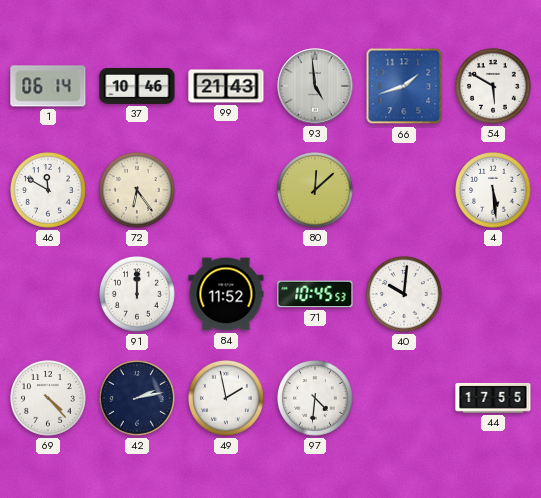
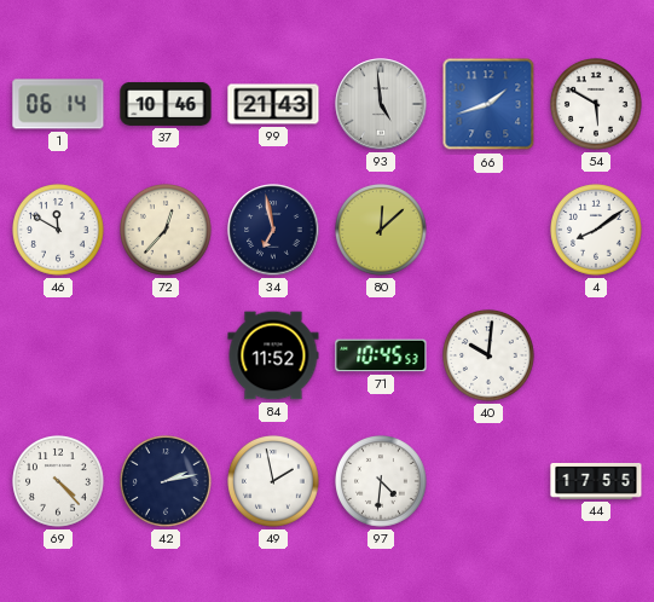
72: 6:24 -> 12:37
34: none -> 6:58
4: 5:29 -> 8:09
91: 12:00 -> none
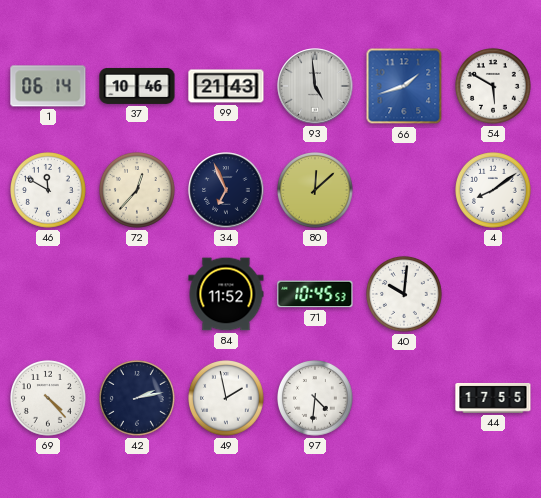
34: 6:58 -> 6:56
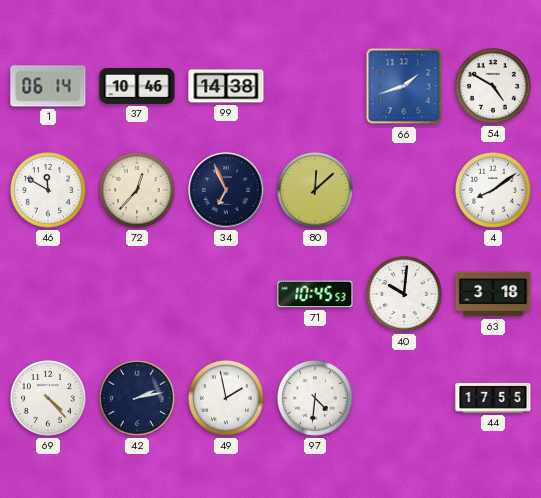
99: 21:43 -> 14:38
93: 4:59 -> none
54: 5:50 -> 4:50
84: 11:52 -> none
63: none -> 3:18
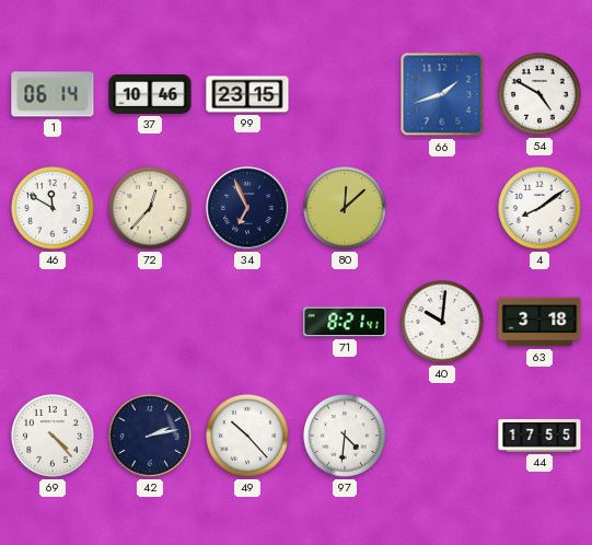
99: 14:38 -> 23:15
71: 10:45 -> 8:21
49: 1:58 -> 10:23
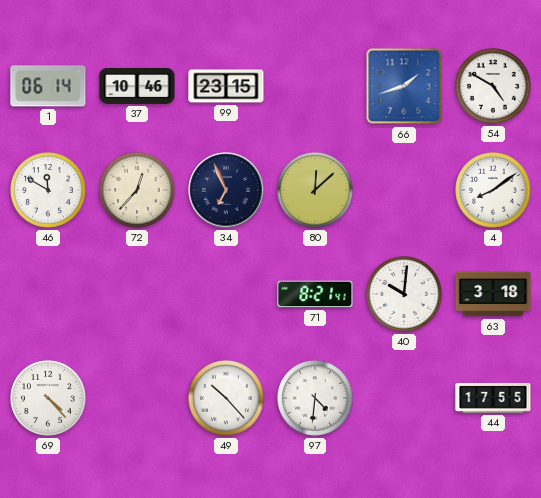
42: 2:13 -> none
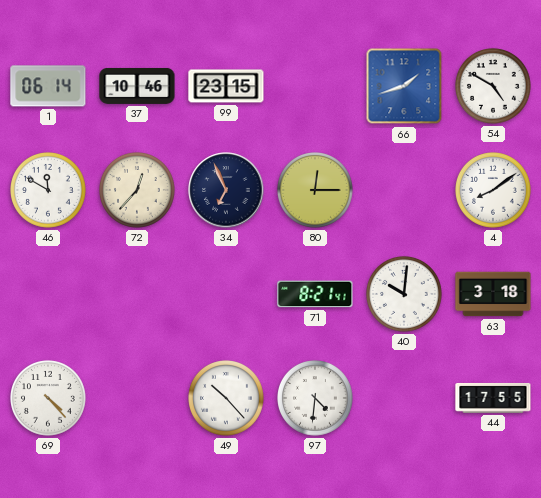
80: 12:08 -> 12:15
